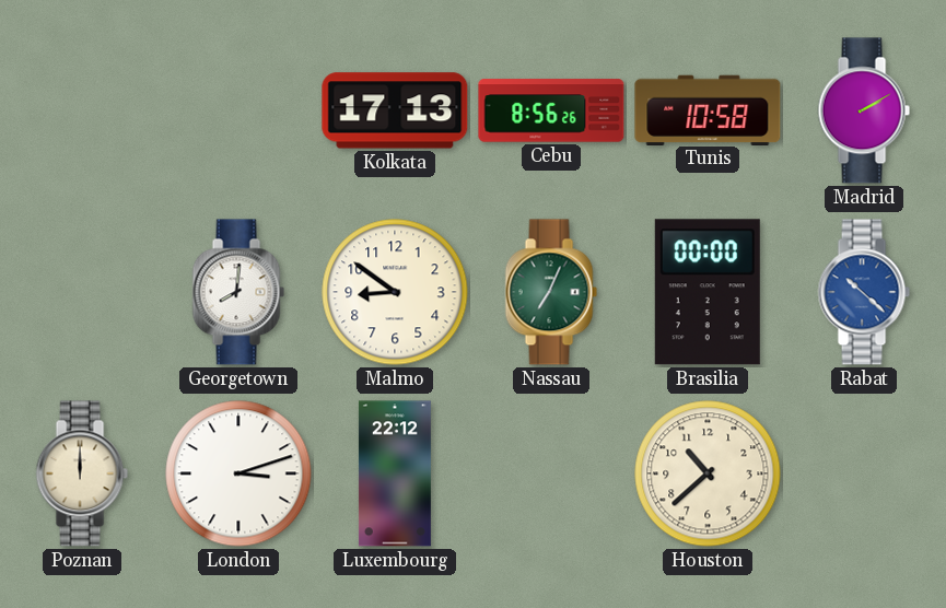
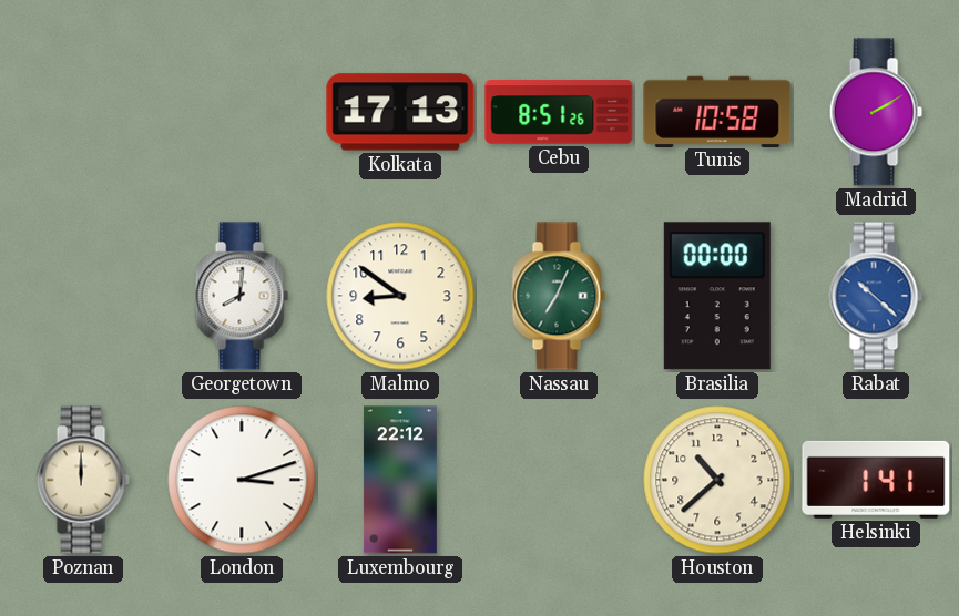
Cebu: 8:56 -> 8:51
Helsinki: none -> 1:41
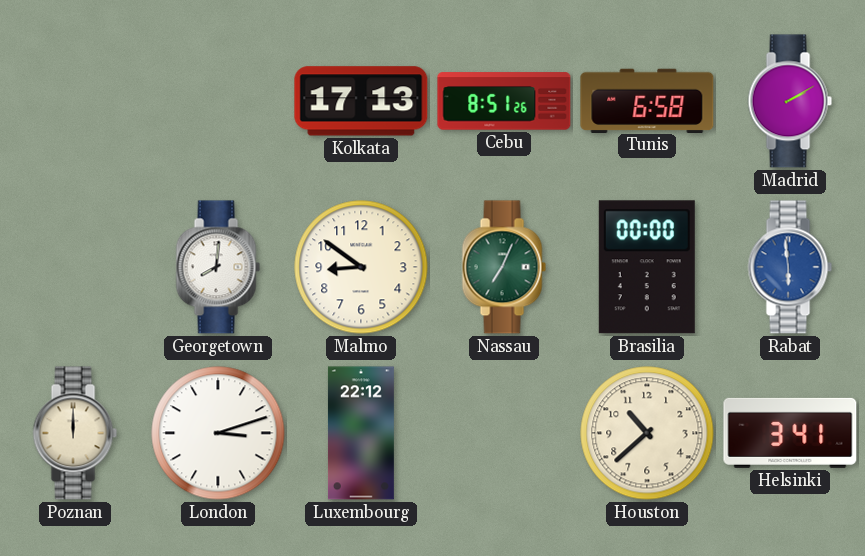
Tunis: 10:58 -> 6:58
Rabat: 10:22 -> 5:59
Helsinki: 1:41 -> 3:41
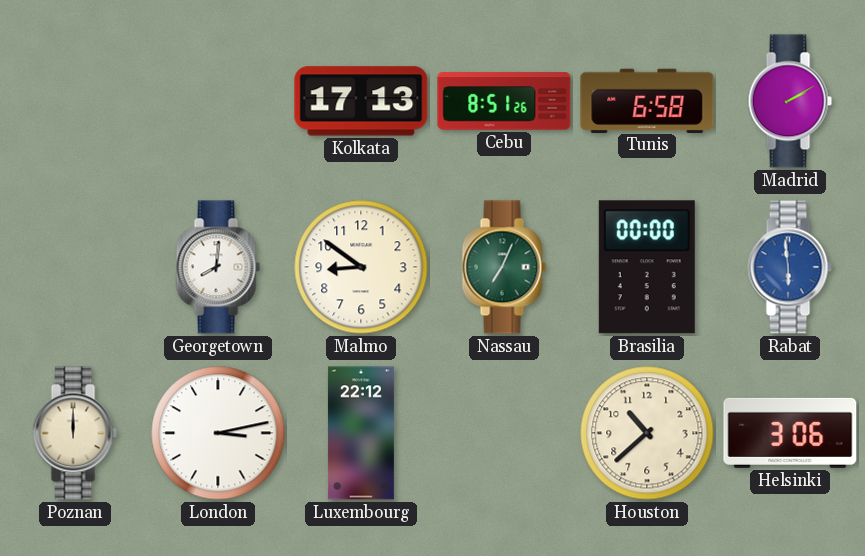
London: 3:12 -> 3:13
Helsinki: 3:41 -> 3:06
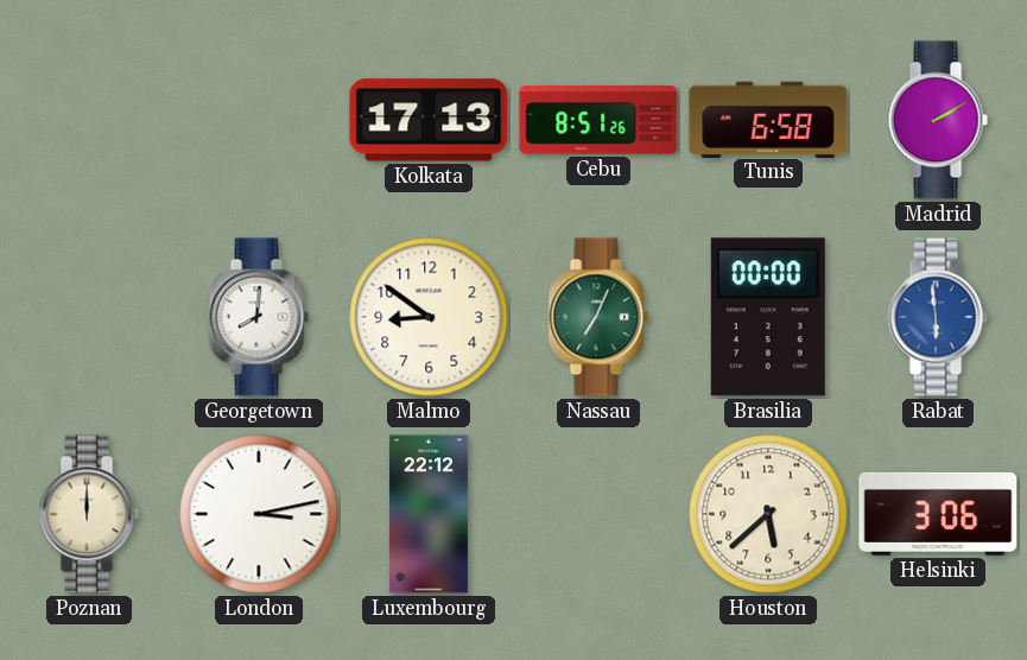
Houston: 10:38 -> 5:38
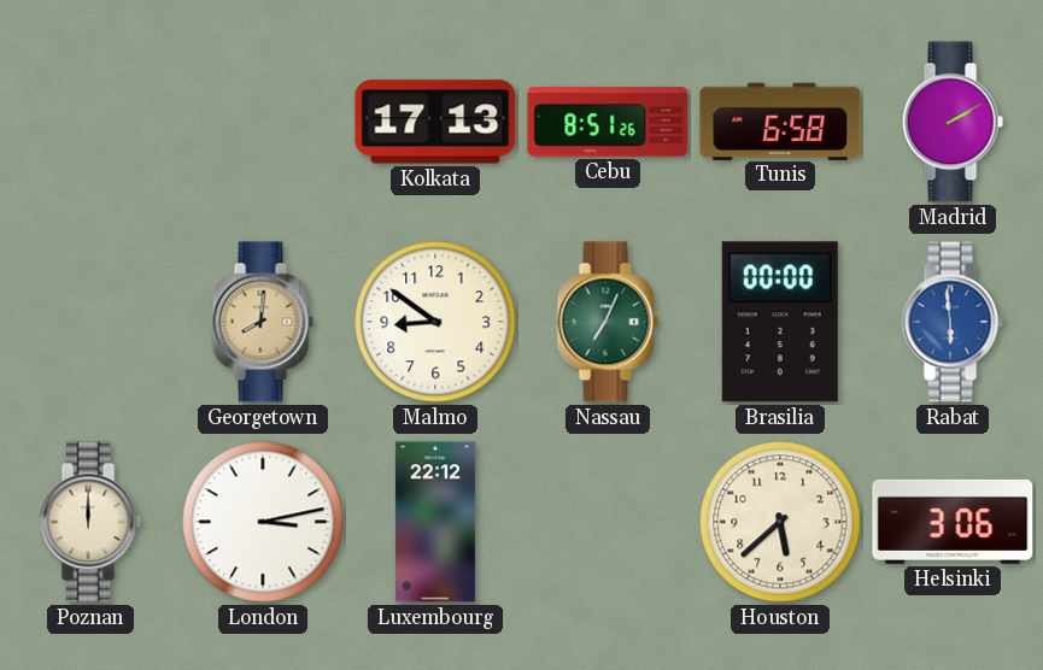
Georgetown dial: white -> champagne
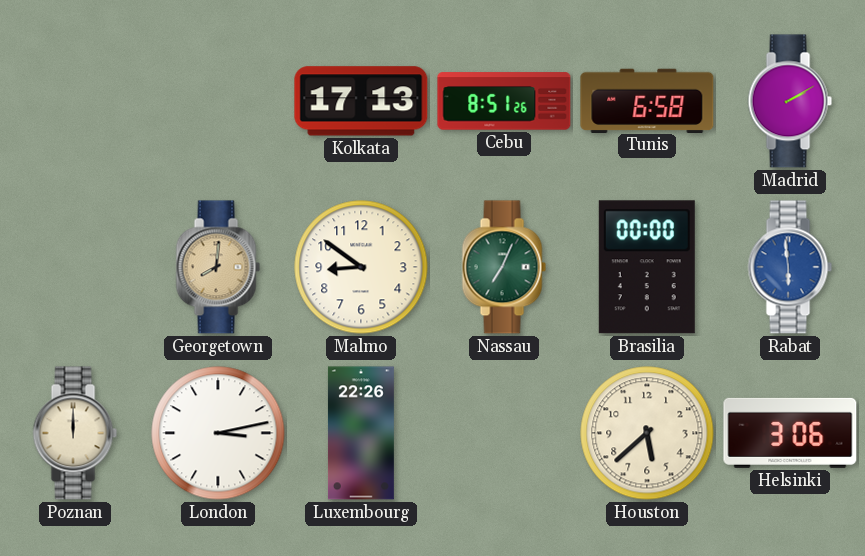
Luxembourg: 22:12 -> 22:26
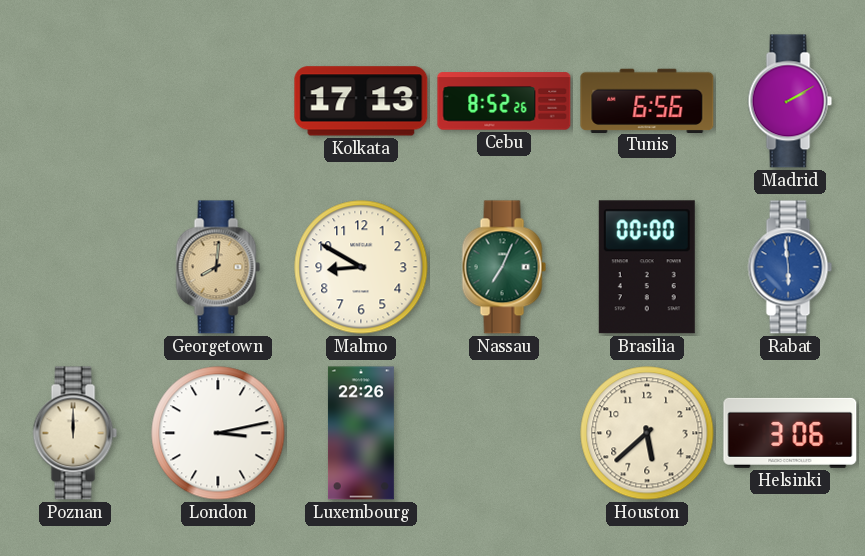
Cebu: 8:51 -> 8:52
Tunis: 6:58 -> 6:56
Malmo: 8:51 -> 8:50
